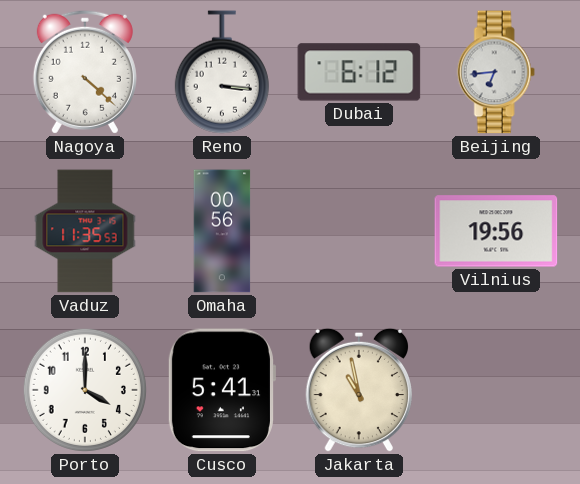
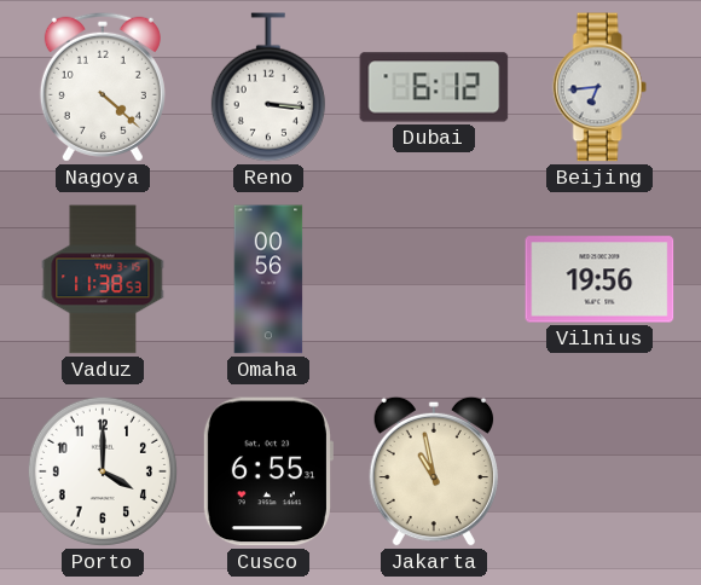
Vaduz: 11:35 -> 11:38
Cusco: 5:41 -> 6:55
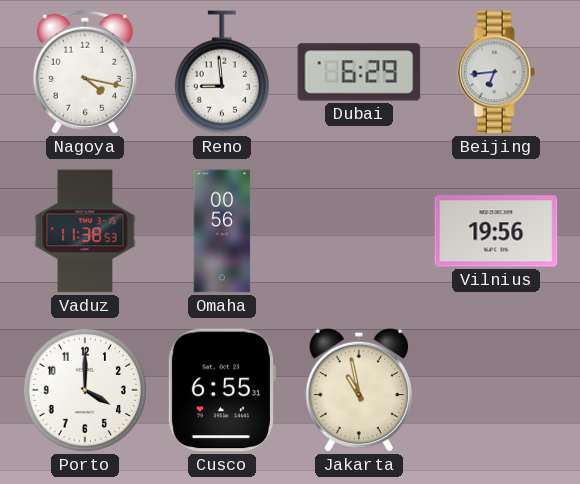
Nagoya: 4:22 -> 4:17
Reno: 3:16 -> 8:59
Dubai: 6:12 -> 6:29
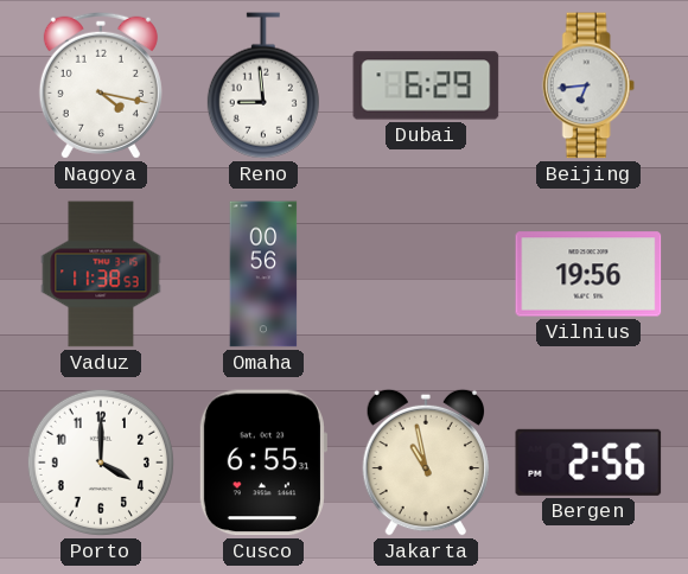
Bergen: none -> 2:56
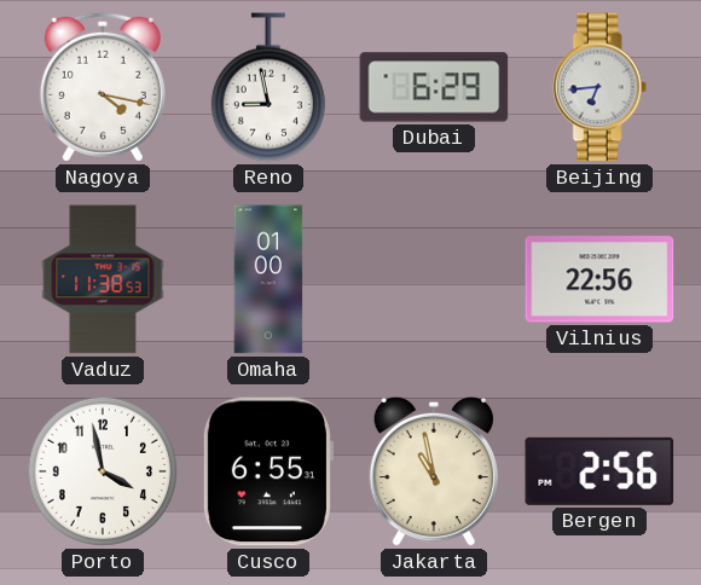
Reno: 8:59 -> 8:58
Omaha: 00:56 -> 01:00
Vilnius: 19:56 -> 22:56
Porto: 4:00 -> 3:58
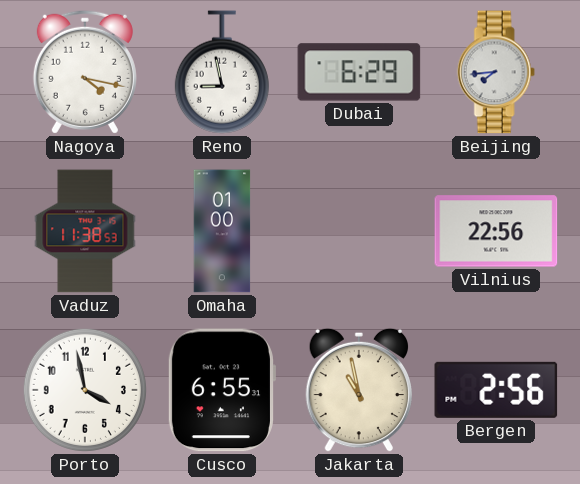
Beijing: 6:44 -> 7:44
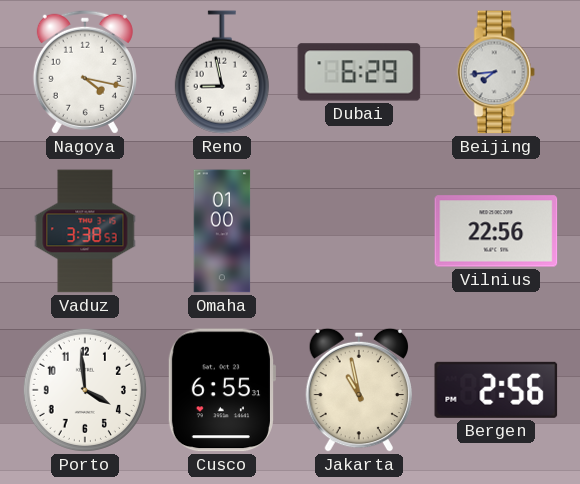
Vaduz: 11:38 -> 3:38
Porto: 3:58 -> 3:59
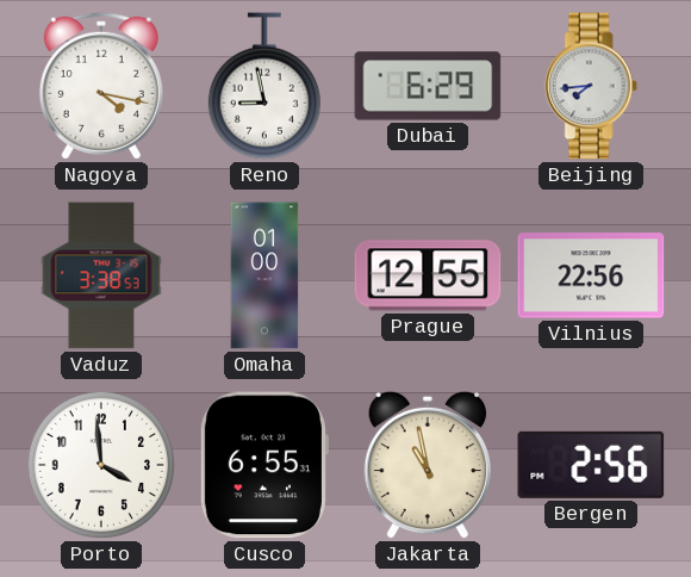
Prague: none -> 12:55
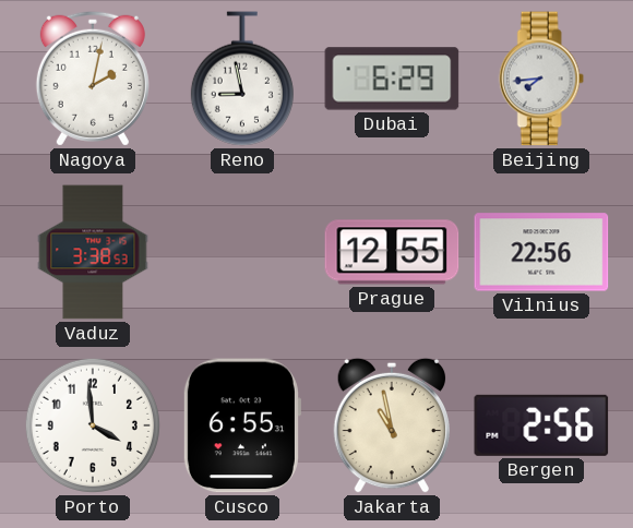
Nagoya: 4:17 -> 2:02
Omaha: 01:00 -> none
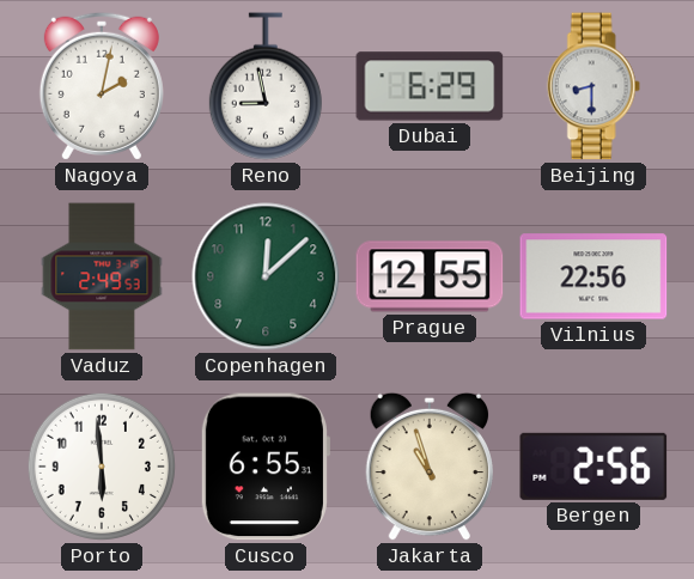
Beijing: 7:44 -> 8:30
Vaduz: 3:38 -> 2:49
Copenhagen: none -> 12:08
Porto: 3:59 -> 5:59
Jakarta: 10:58 -> 10:57
